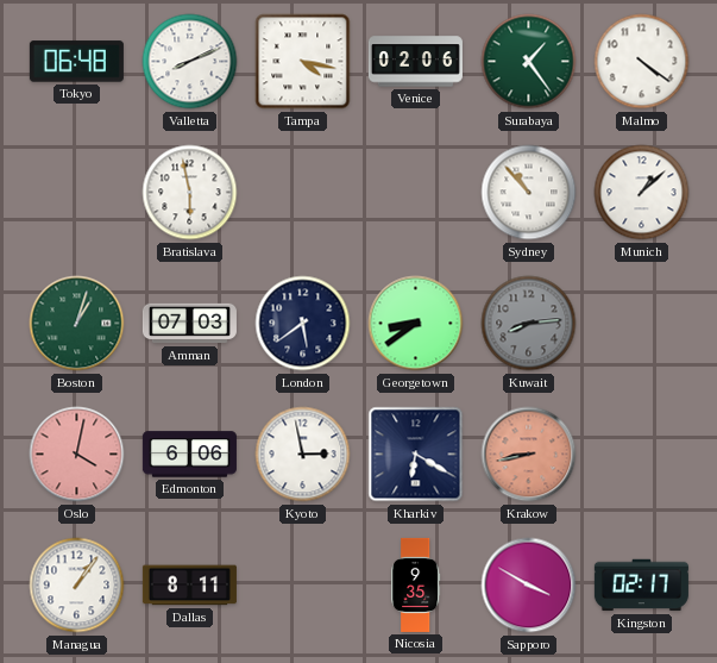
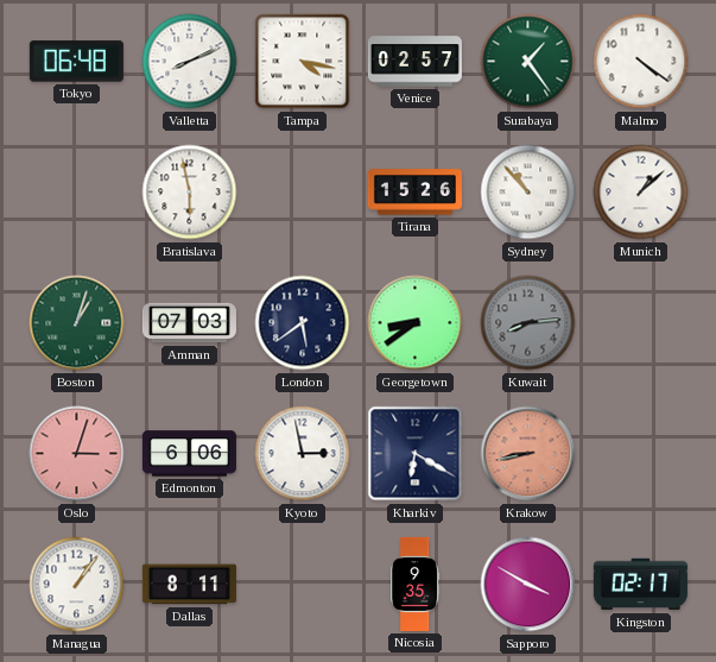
Venice: 02:06 -> 02:57
Tirana: none -> 15:26
Oslo: 4:02 -> 3:03
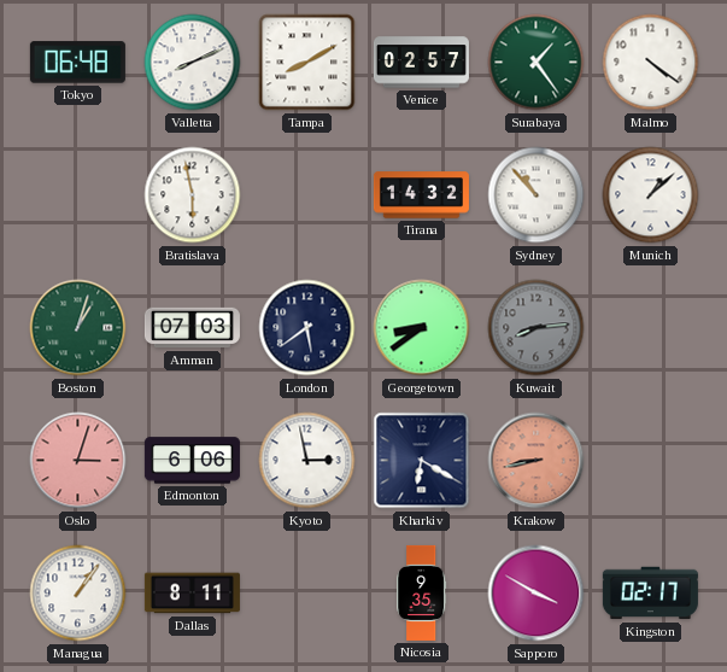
Tampa: 4:17 -> 8:10
Tirana: 15:26 -> 14:32
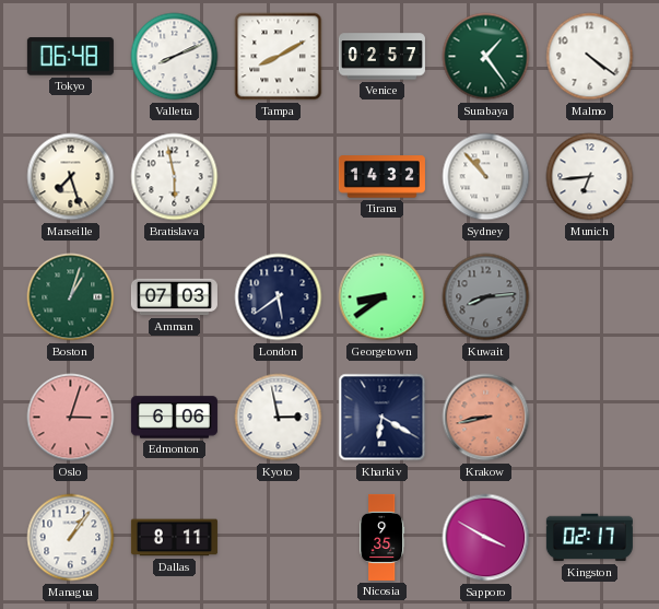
Marseille: none -> 7:27
Munich: 1:08 -> 6:44
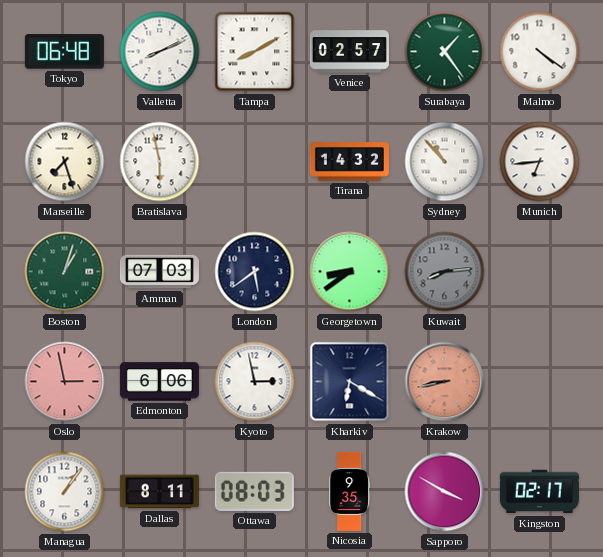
Oslo: 3:03 -> 2:58
Ottawa: none -> 08:03
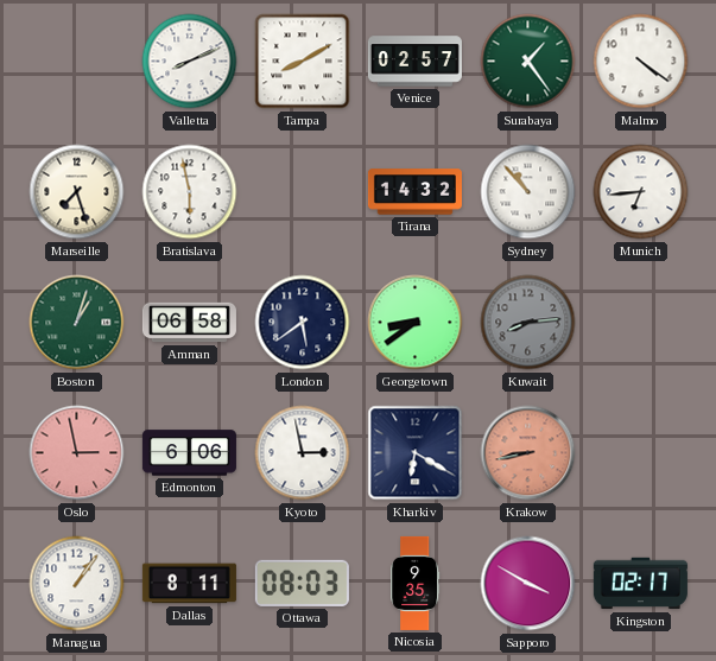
Tokyo: 06:48 -> none
Amman: 07:03 -> 06:58
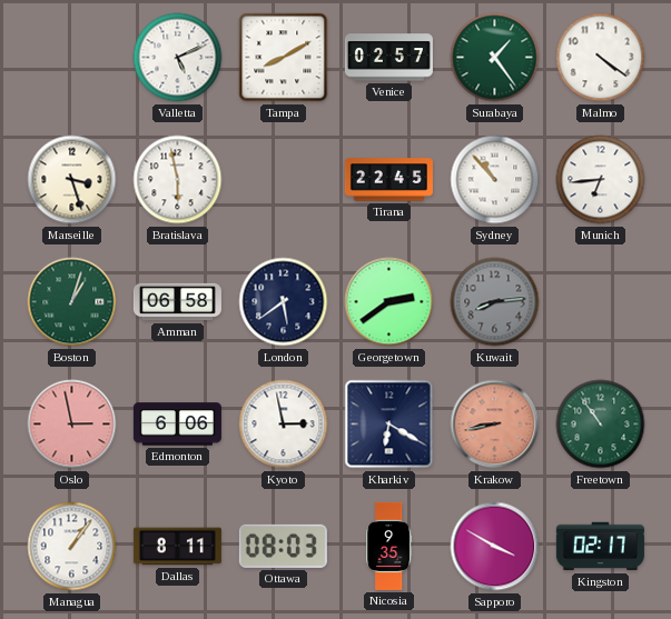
Valletta: 8:11 -> 5:11
Marseille: 7:27 -> 3:27
Tirana: 14:32 -> 22:45
Georgetown: 8:39 -> 2:39
Freetown: none -> 10:54
